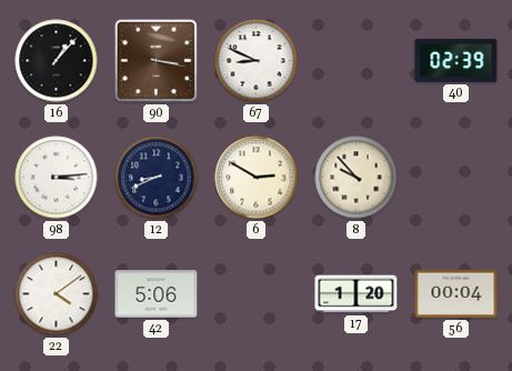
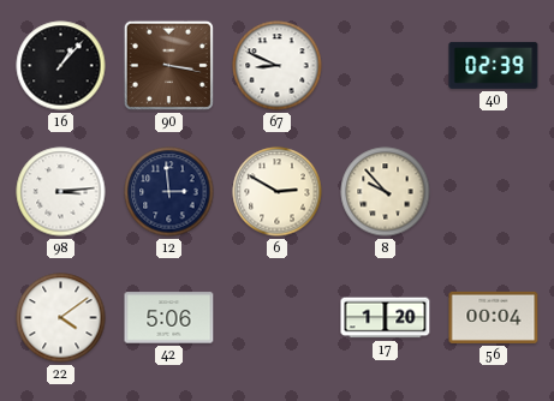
12: 8:41 -> 2:59
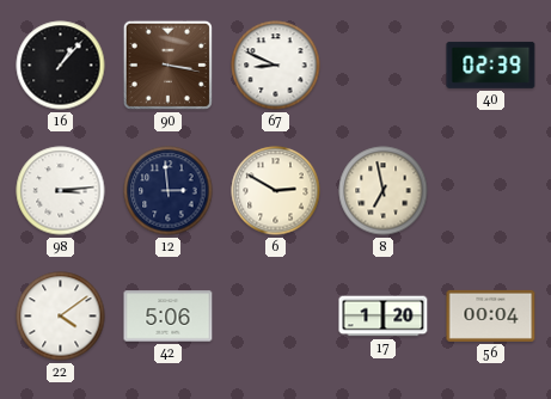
8: 9:53 -> 6:58
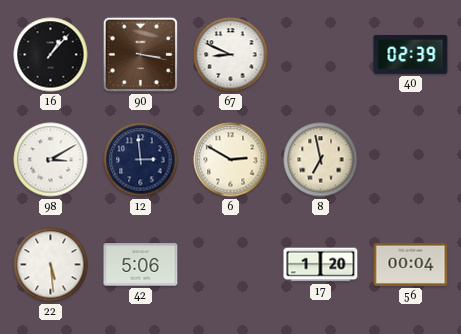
98: 3:14 -> 3:10
22: 4:09 -> 5:29
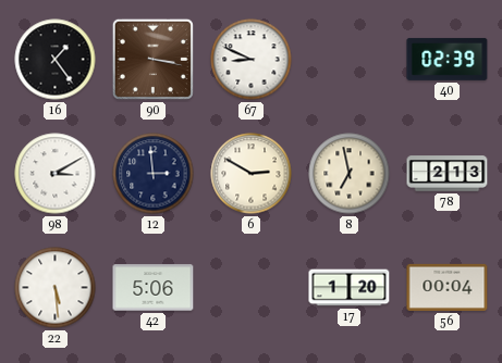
16: 1:07 -> 1:24
78: none -> 2:13
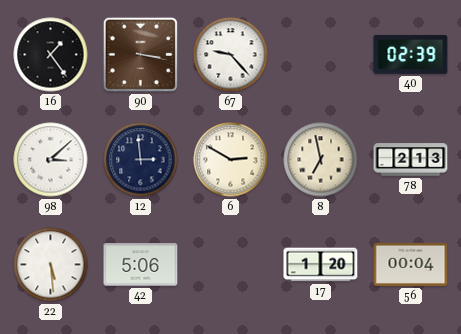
67: 8:49 -> 9:23
98: 3:10 -> 3:08
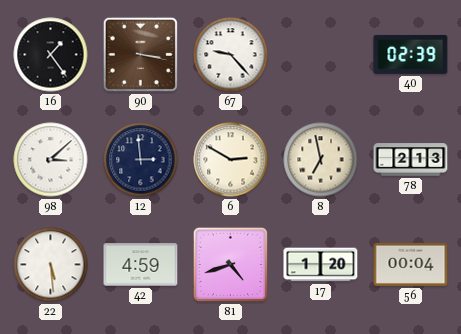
42: 5:06 -> 4:59
81: none -> 4:42
